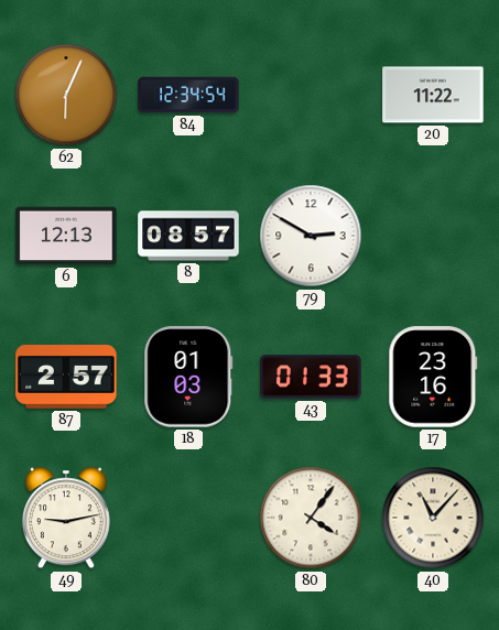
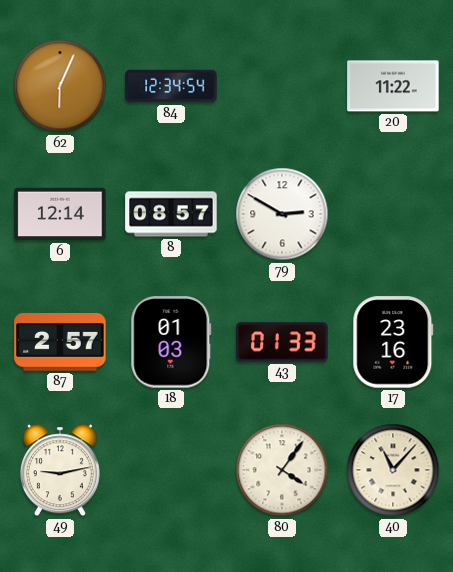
6: 12:13 -> 12:14
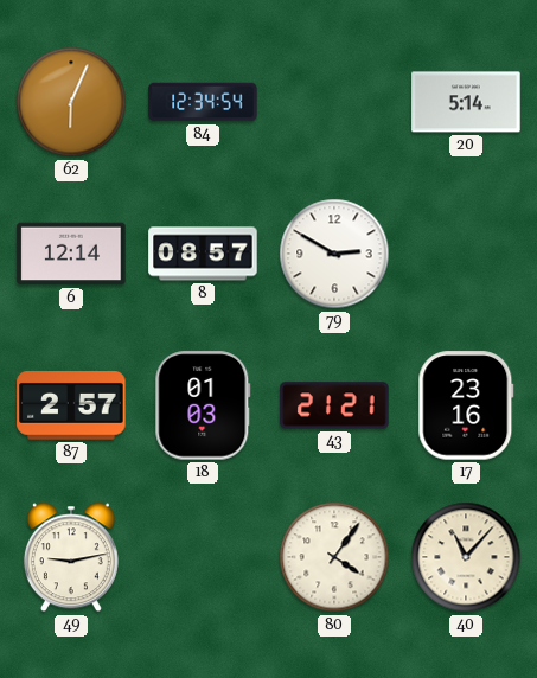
20: 11:22 -> 5:14
43: 01:33 -> 21:21
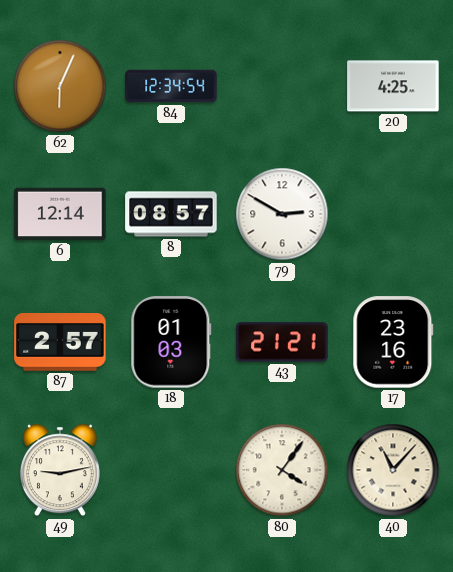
20: 5:14 -> 4:25
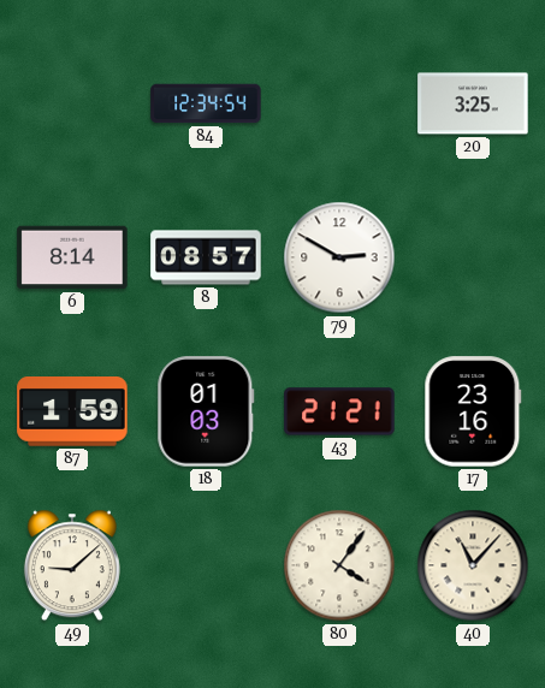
62: 6:04 -> none
20: 4:25 -> 3:25
6: 12:14 -> 8:14
87: 2:57 -> 1:59
49: 9:13 -> 9:08
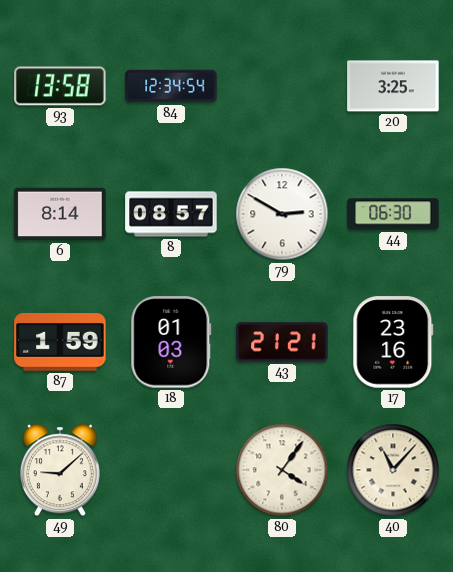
93: none -> 13:58
44: none -> 06:30
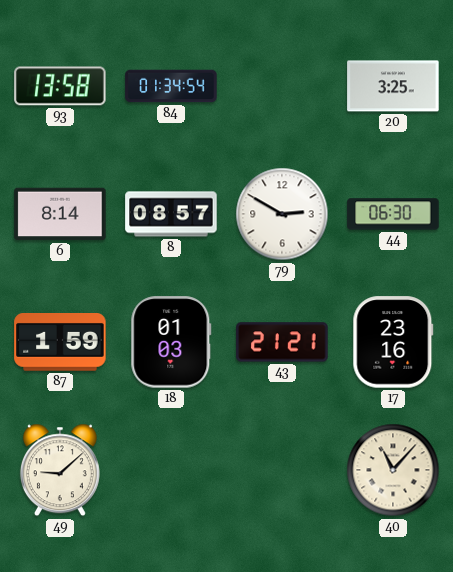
84: 12:34 -> 01:34
80: 4:06 -> none
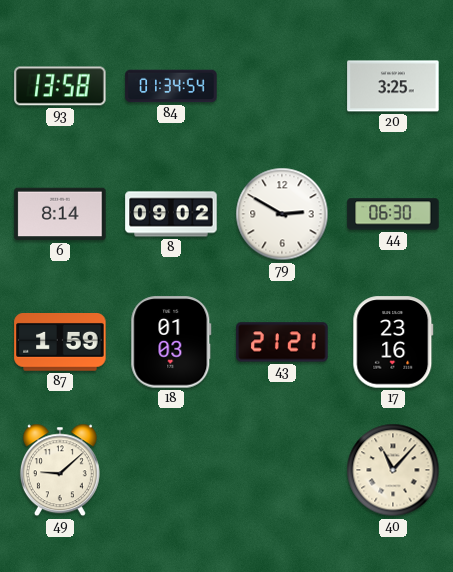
8: 08:57 -> 09:02
